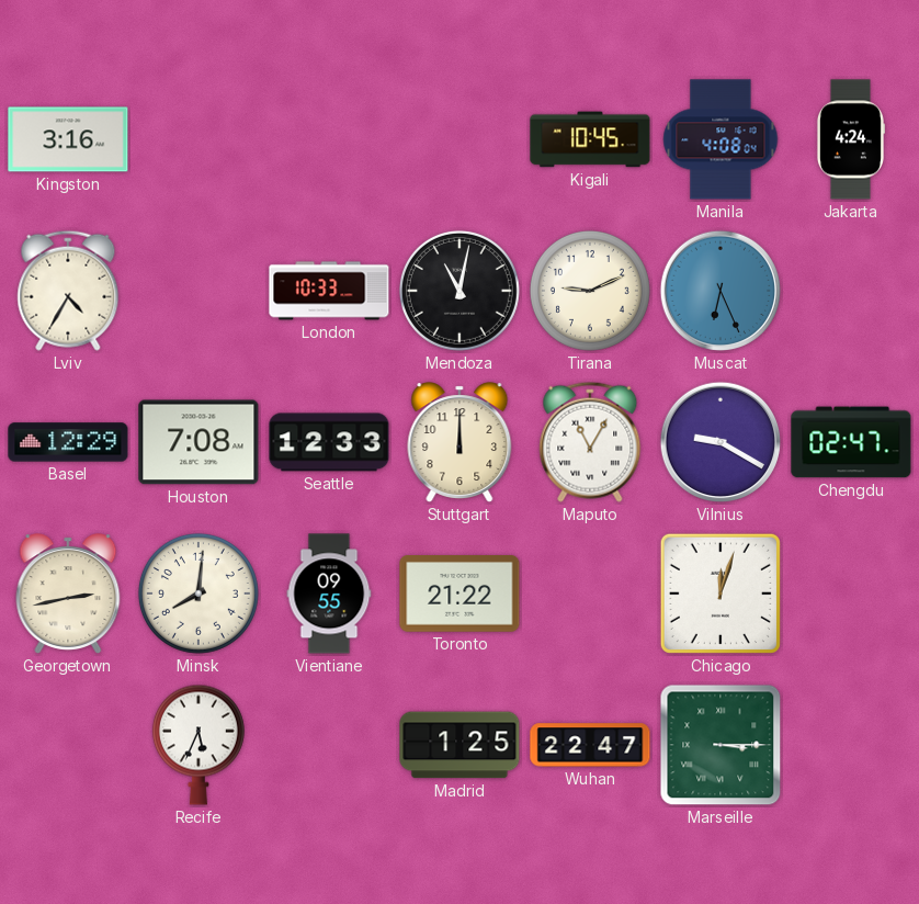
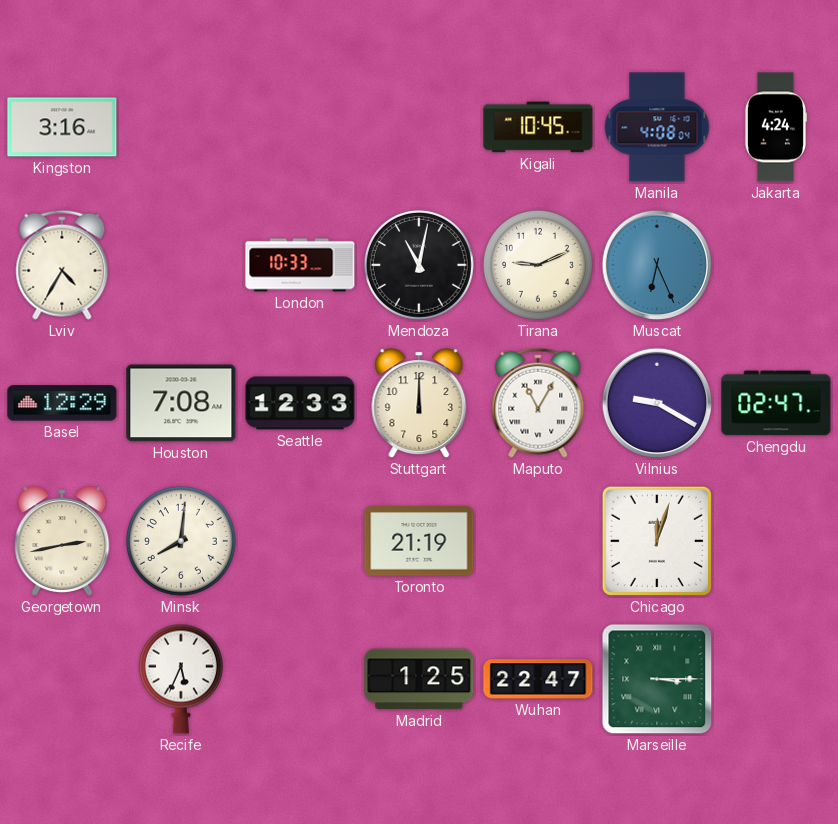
Vientiane: 09:55 -> none
Toronto: 21:22 -> 21:19
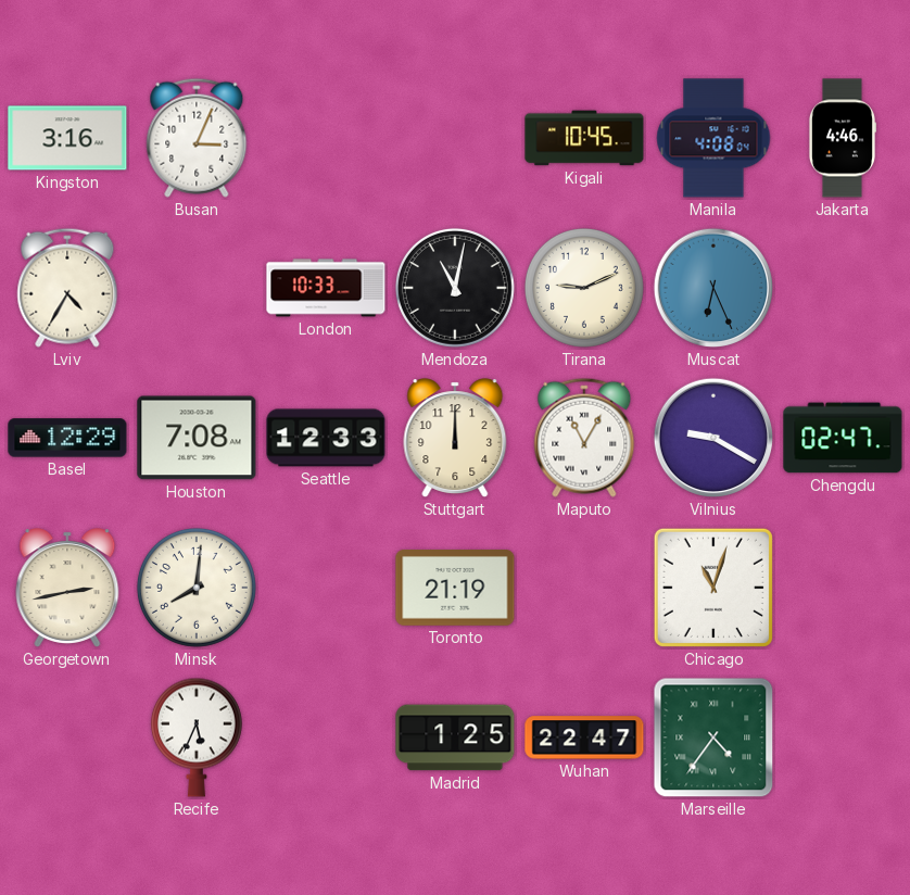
Busan: none -> 3:04
Jakarta: 4:24 -> 4:46
Chicago: 12:03 -> 11:03
Marseille: 3:15 -> 4:36
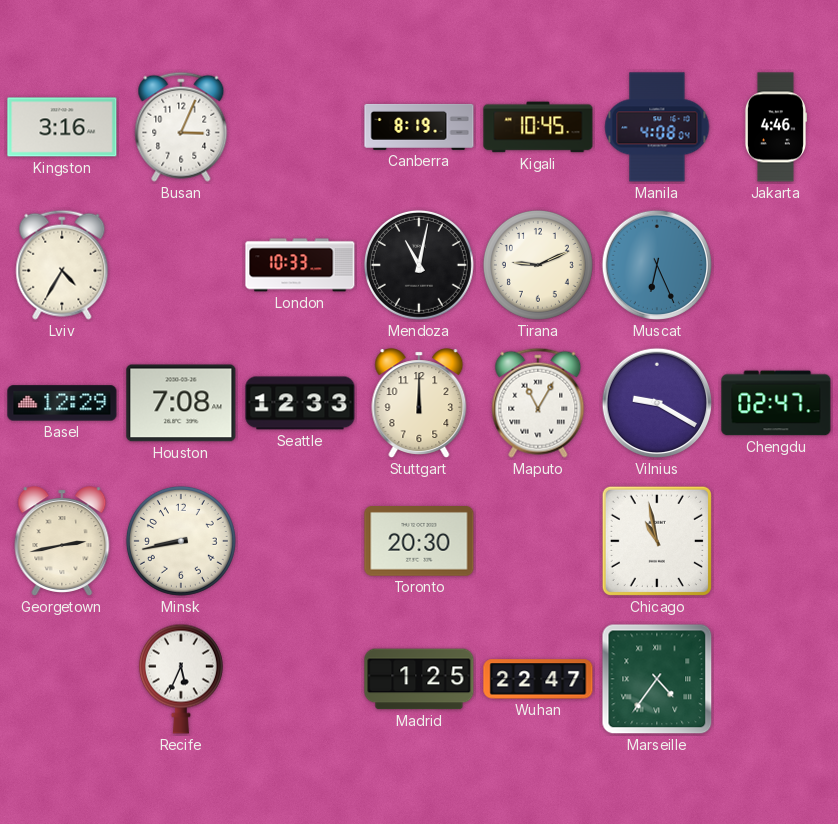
Canberra: none -> 8:19
Minsk: 8:01 -> 8:43
Toronto: 21:19 -> 20:30
Chicago: 11:03 -> 10:58
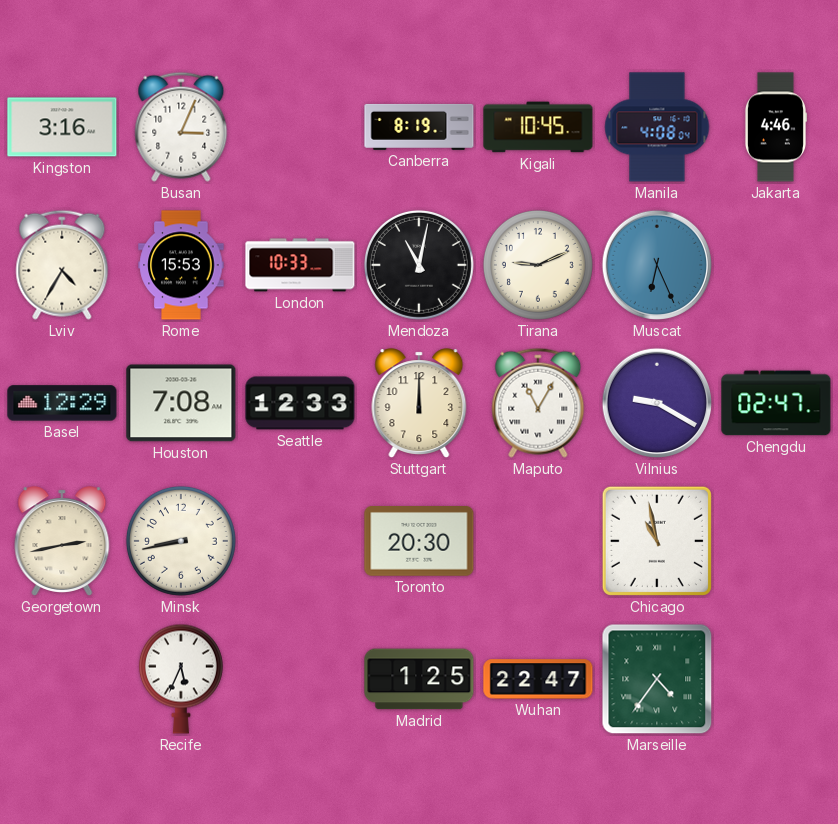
Rome: none -> 15:53
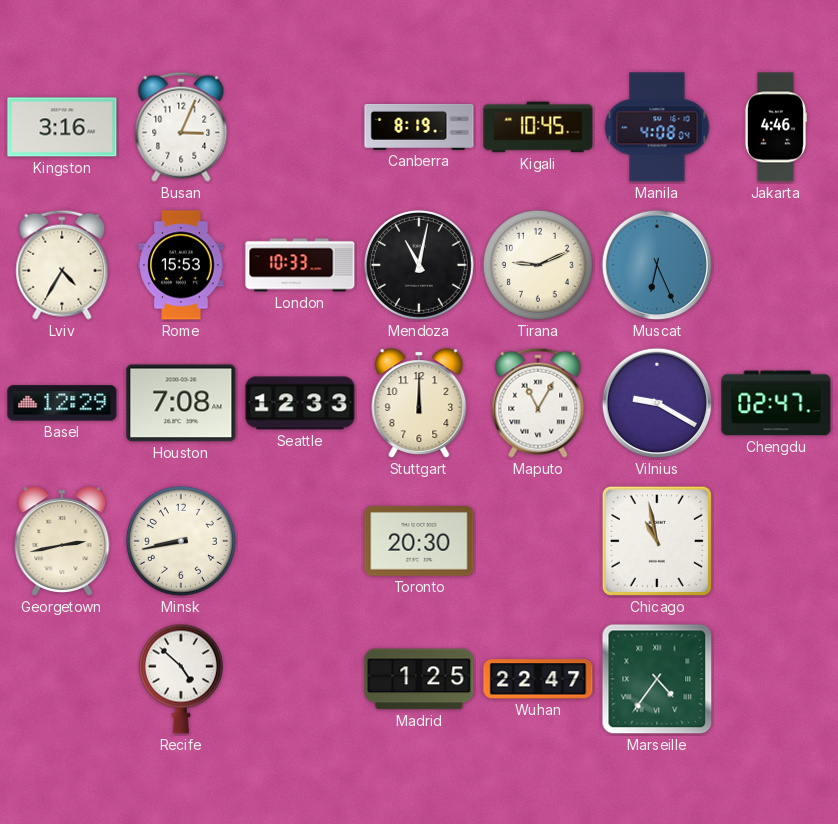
Recife: 5:34 -> 4:52
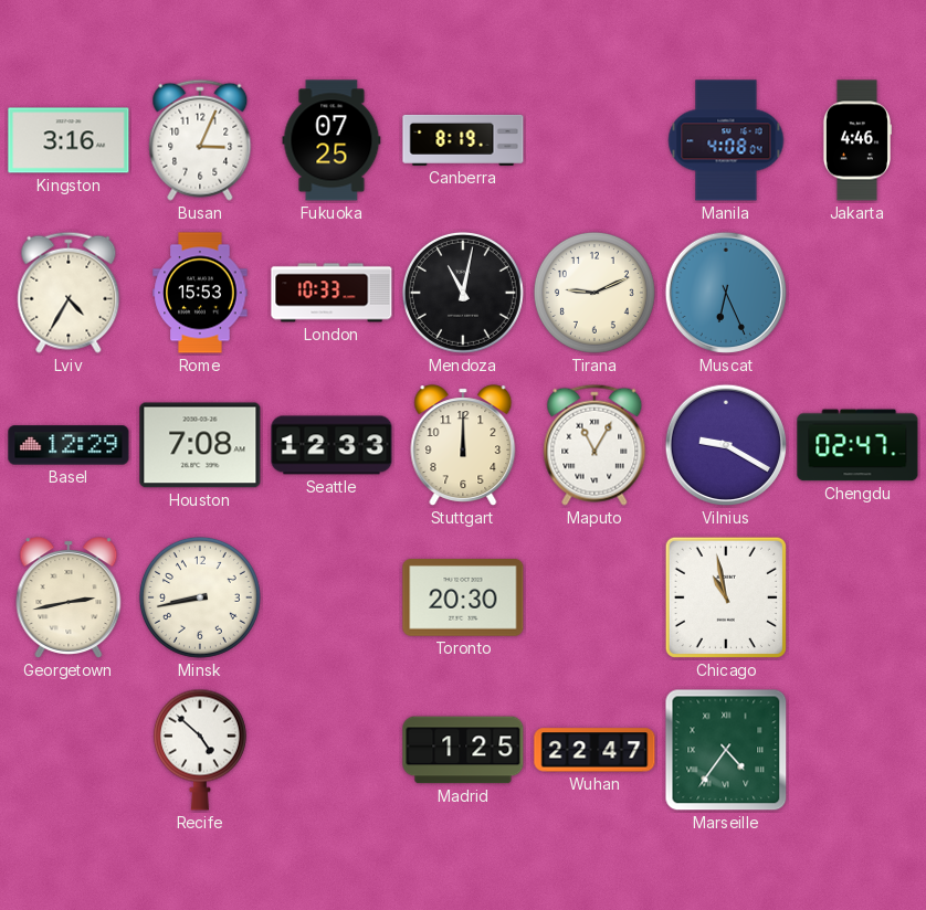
Fukuoka: none -> 07:25
Kigali: 10:45 -> none
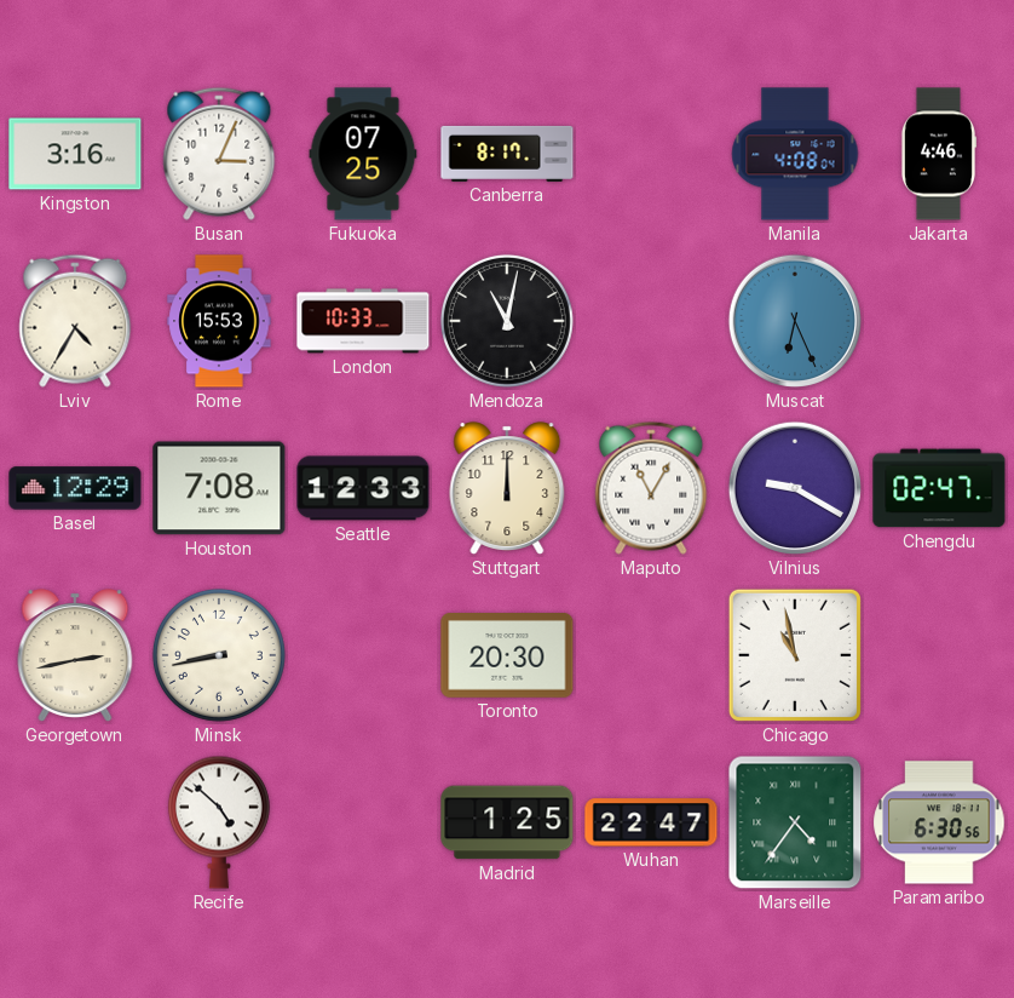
Canberra: 8:19 -> 8:17
Tirana: 9:11 -> none
Paramaribo: none -> 6:30
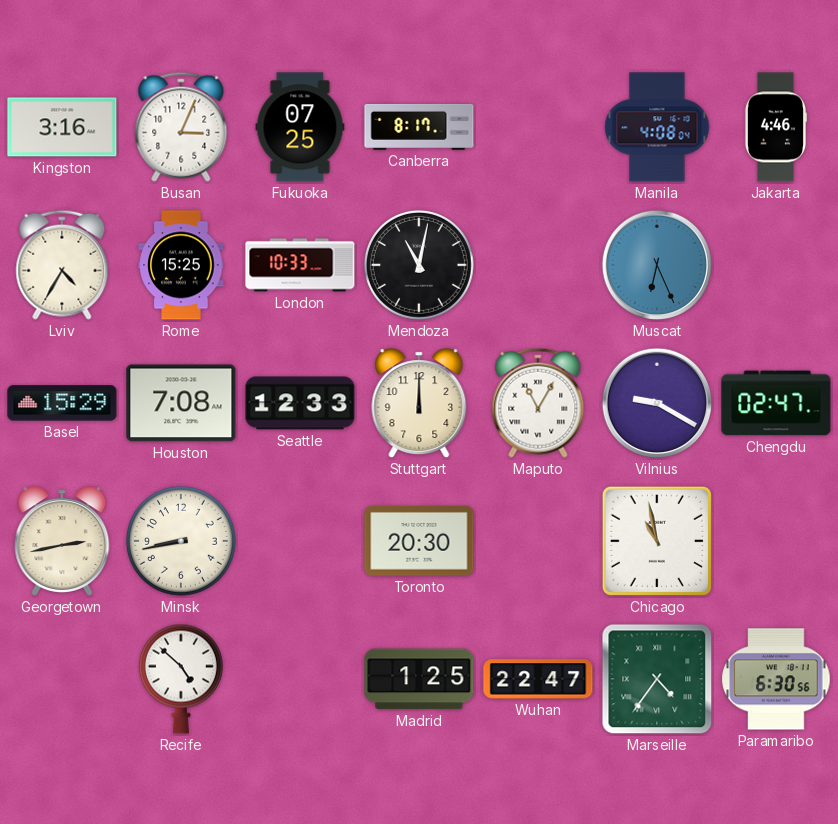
Rome: 15:53 -> 15:25
Basel: 12:29 -> 15:29
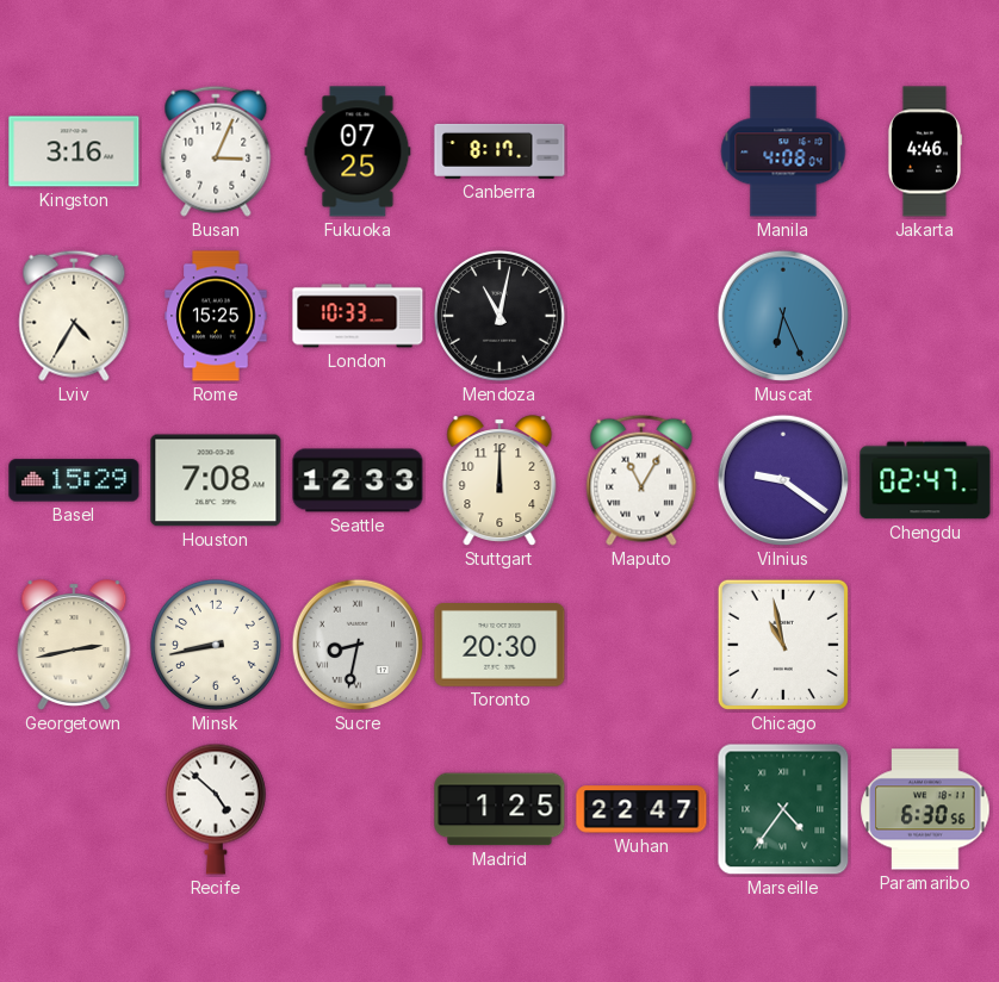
Vilnius: 9:20 -> 9:21
Sucre: none -> 8:32
